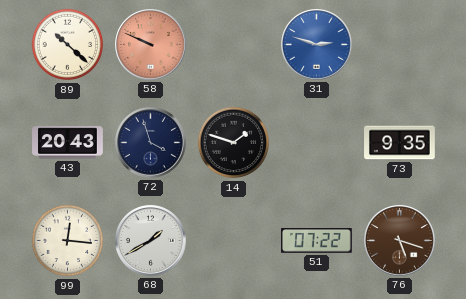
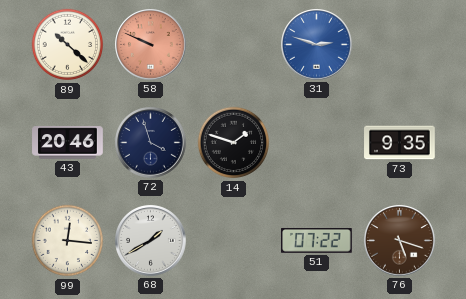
43: 20:43 -> 20:46
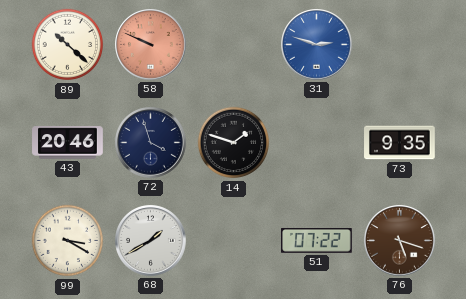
99: 12:16 -> 3:20
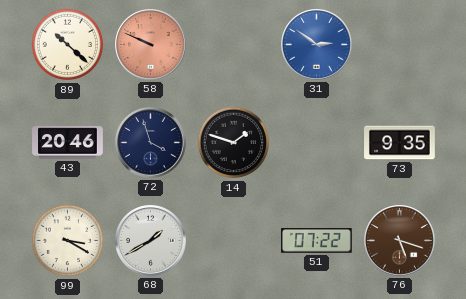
31: 2:48 -> 2:51
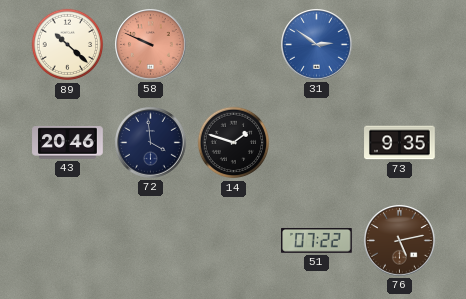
72: 3:57 -> 3:59
99: 3:20 -> none
68: 1:40 -> none
76: 5:18 -> 5:13
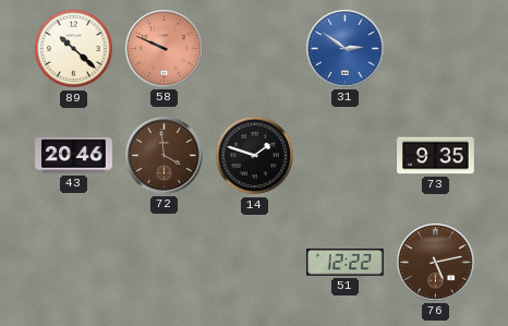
72 dial: navy -> brown
51: 07:22 -> 12:22
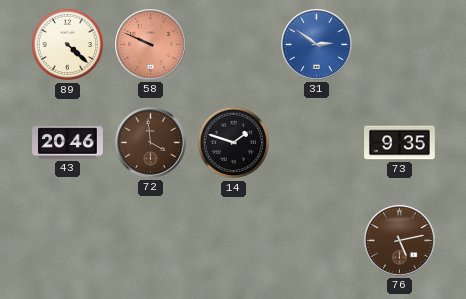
89: 10:22 -> 4:22
51: 12:22 -> none
